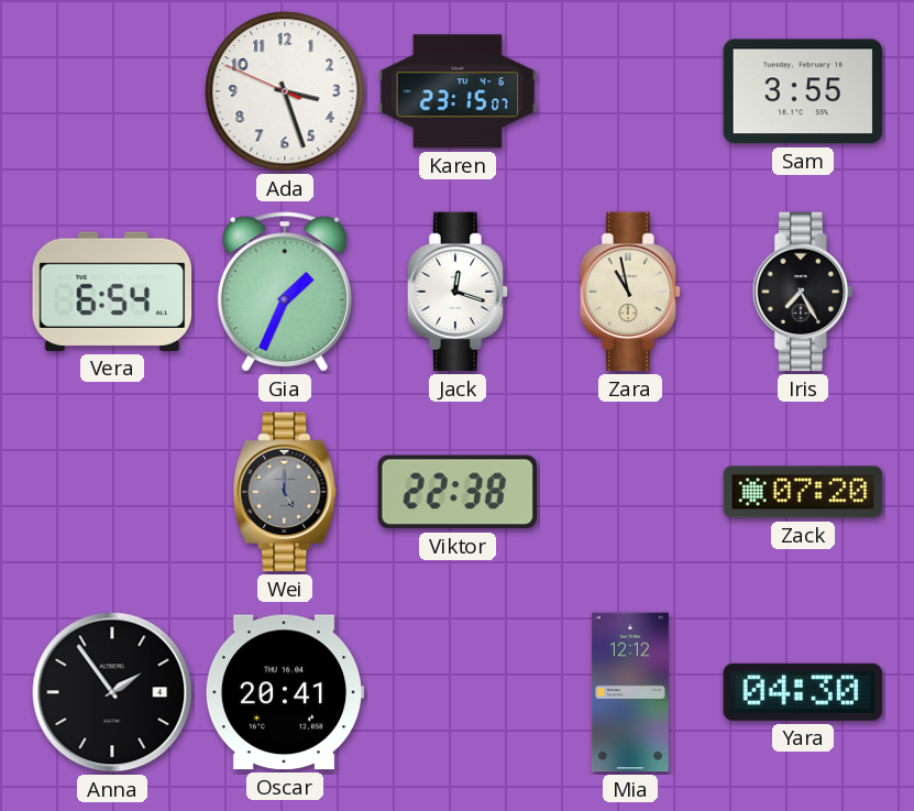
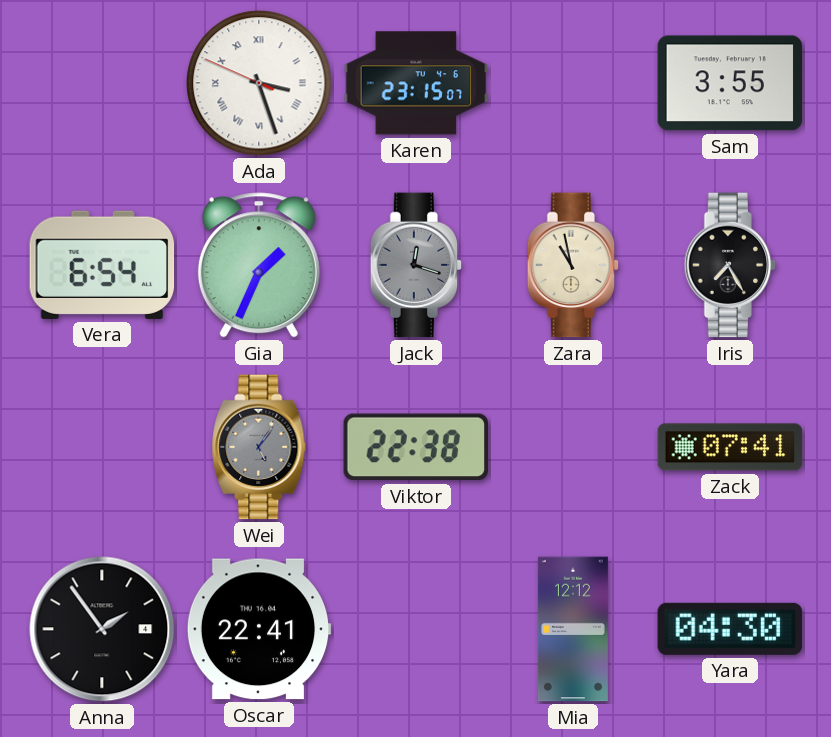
Ada numerals: Arabic -> Roman
Jack dial: white -> grey
Wei: 5:00 -> 5:06
Zack: 07:20 -> 07:41
Oscar: 20:41 -> 22:41
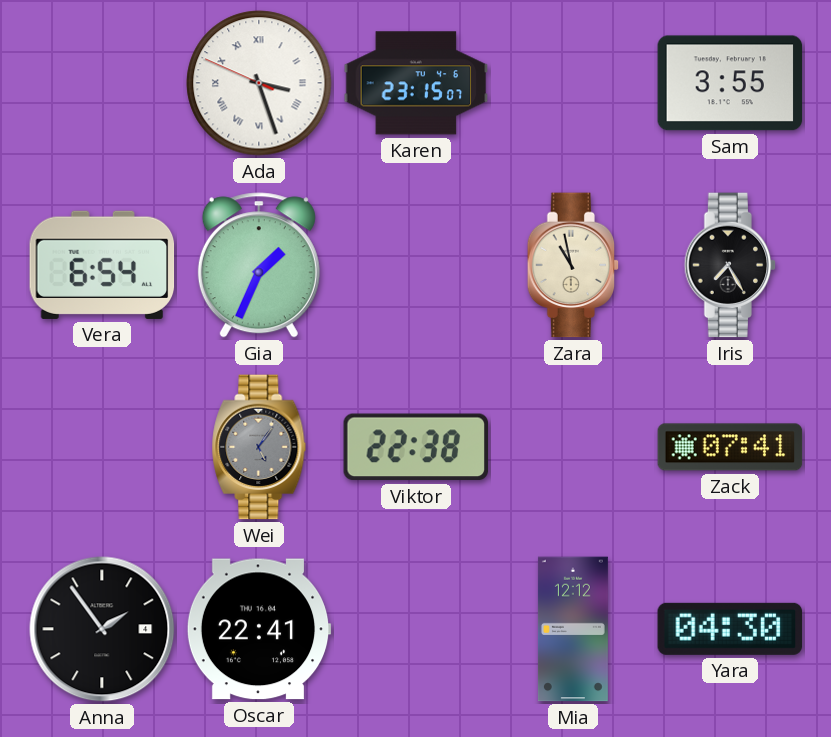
Jack: 12:18 -> none
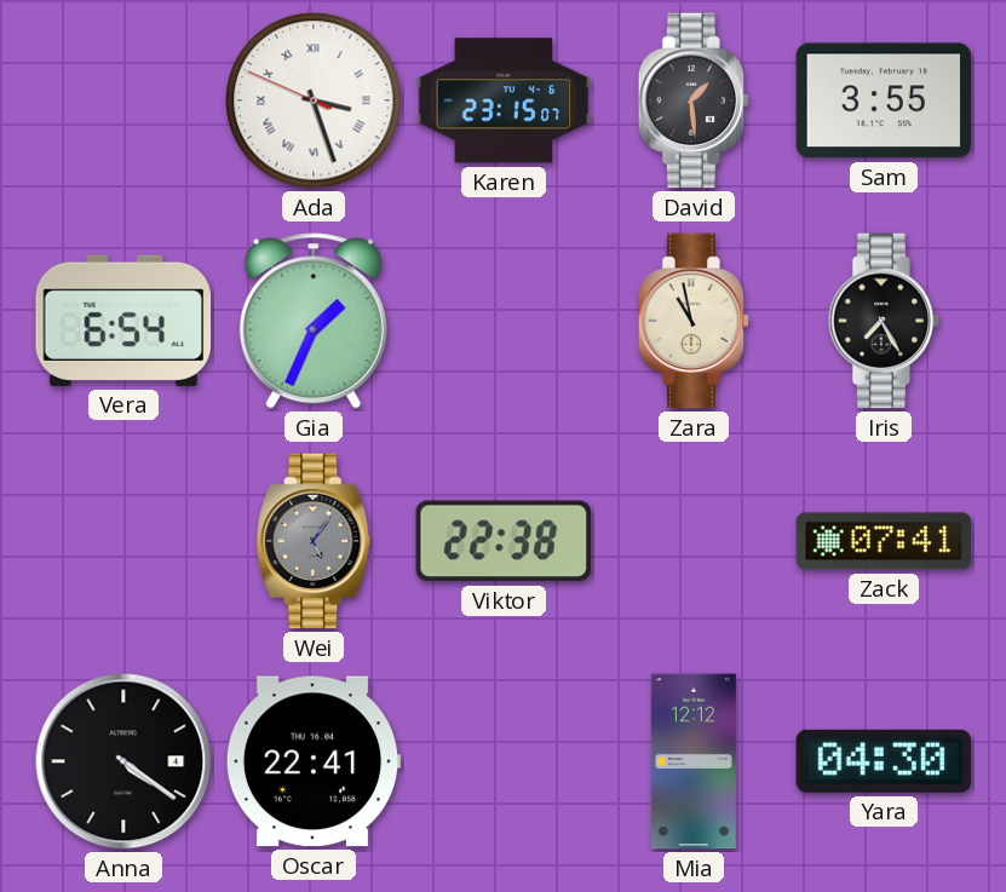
David: none -> 1:29
Anna: 1:54 -> 4:21
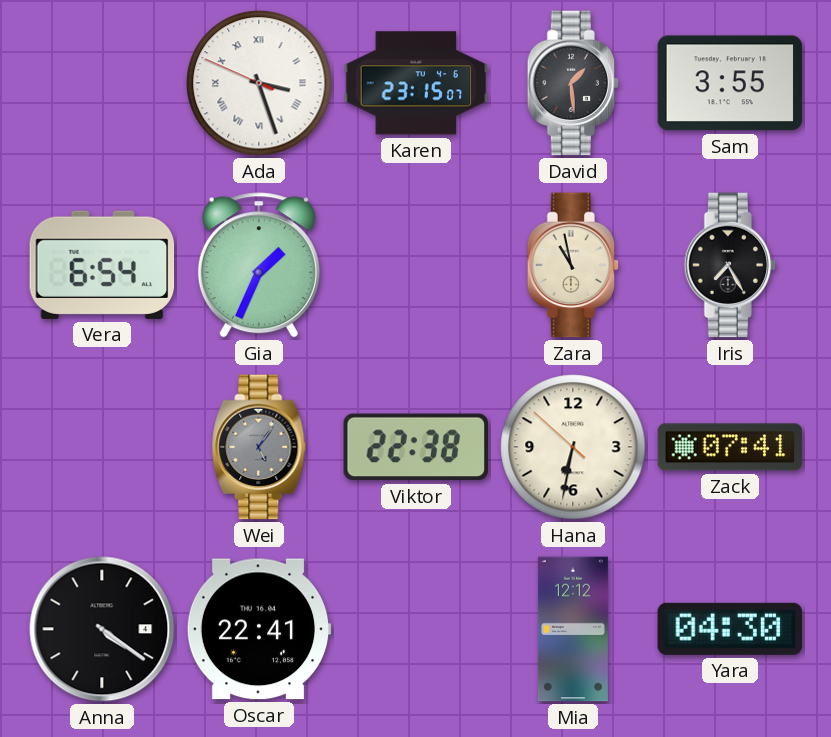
Hana: none -> 6:31
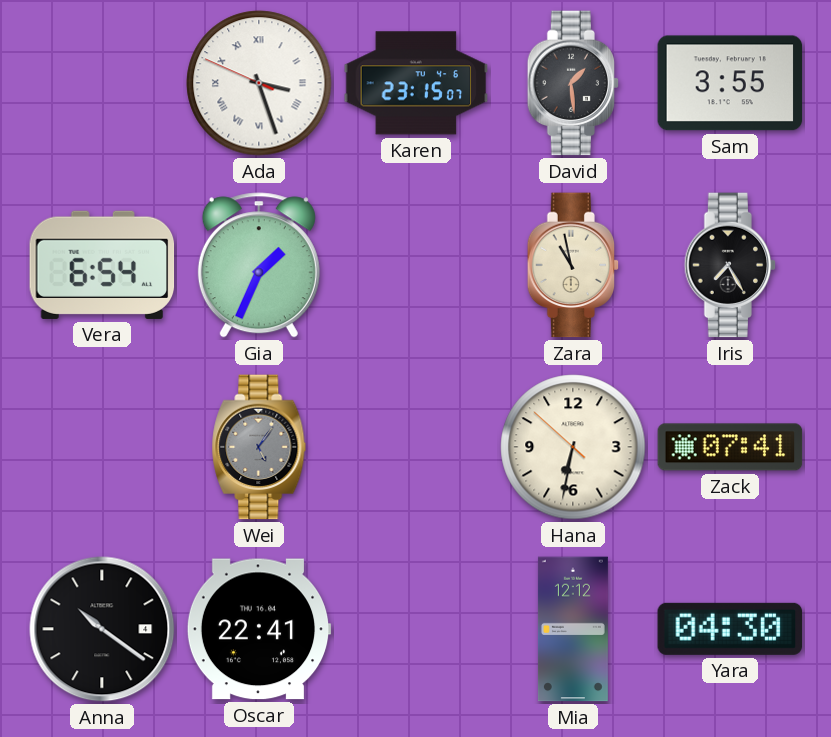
Viktor: 22:38 -> none
Anna: 4:21 -> 10:21
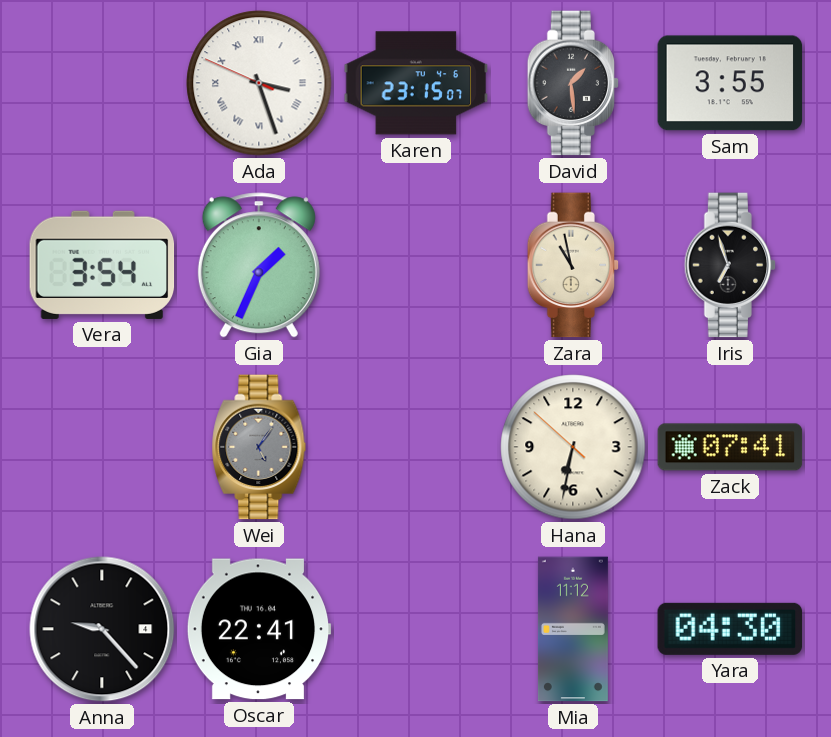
Vera: 6:54 -> 3:54
Iris: 7:25 -> 6:57
Anna: 10:21 -> 9:23
Mia: 12:12 -> 11:12
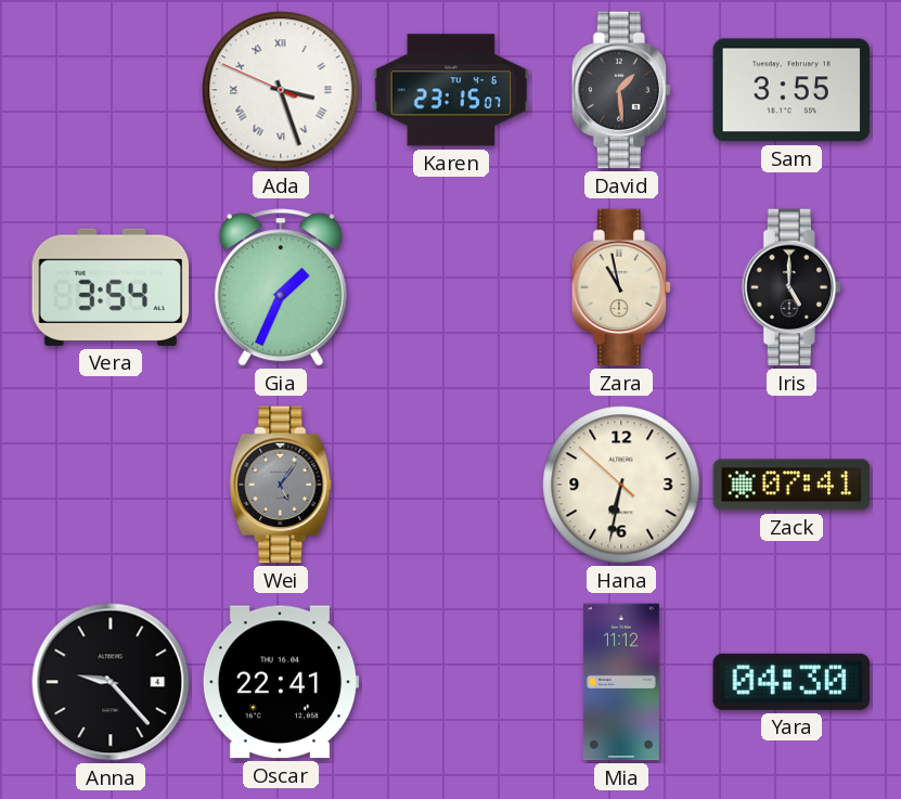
Iris: 6:57 -> 5:00
